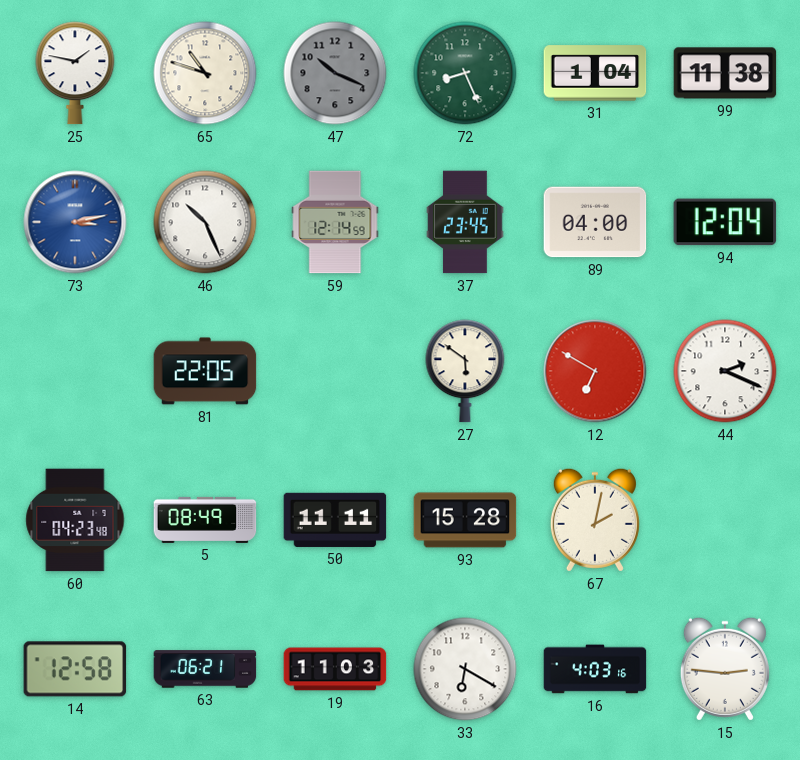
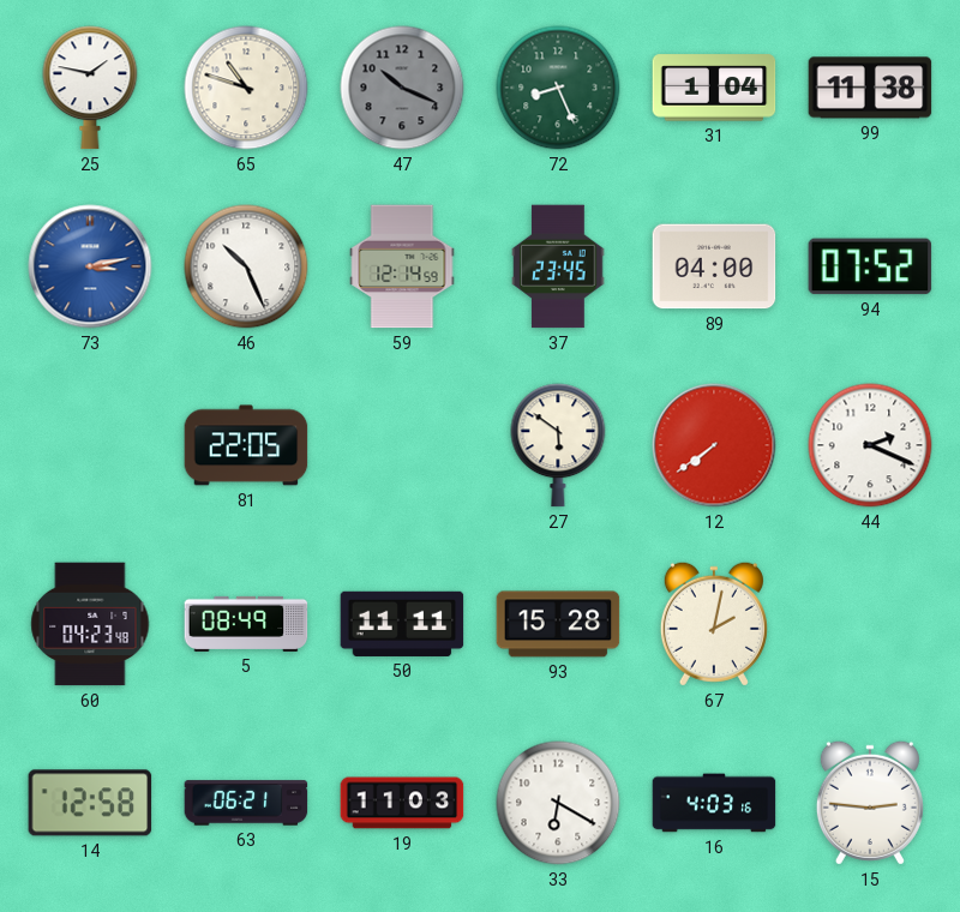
94: 12:04 -> 07:52
12: 6:50 -> 7:39
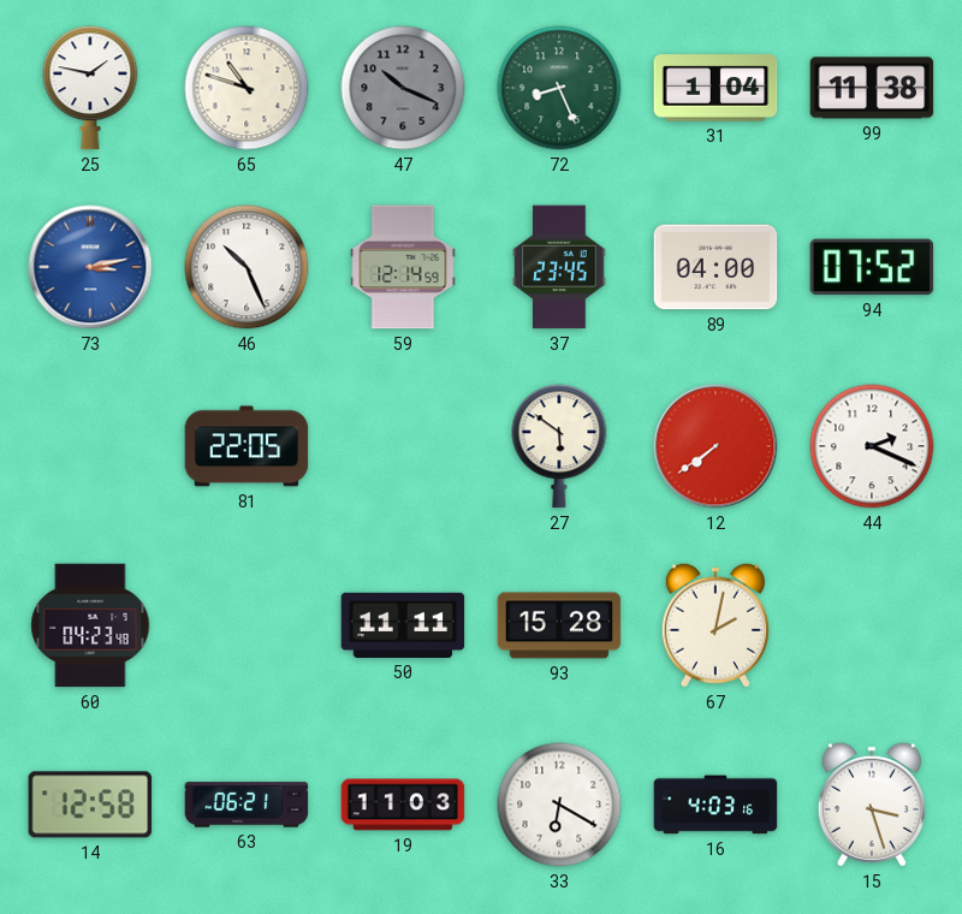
5: 08:49 -> none
15: 2:46 -> 3:27
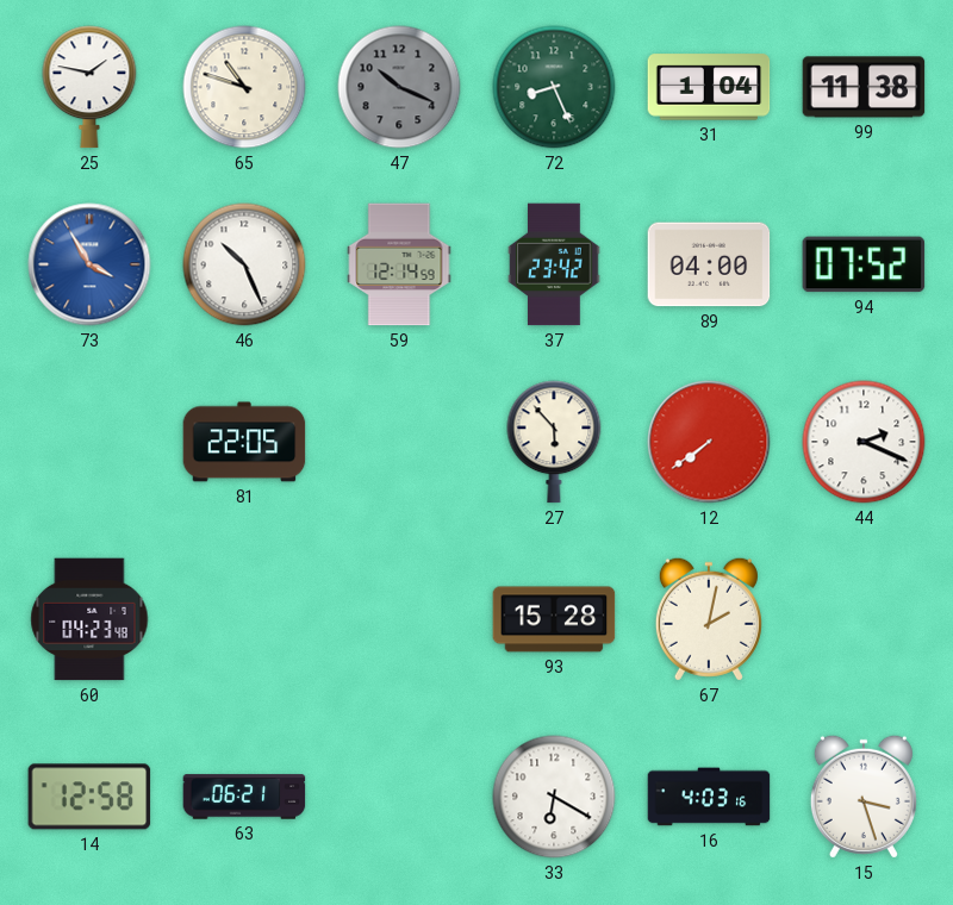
73: 3:13 -> 3:55
37: 23:45 -> 23:42
27: 5:51 -> 5:53
50: 11:11 -> none
19: 11:03 -> none
